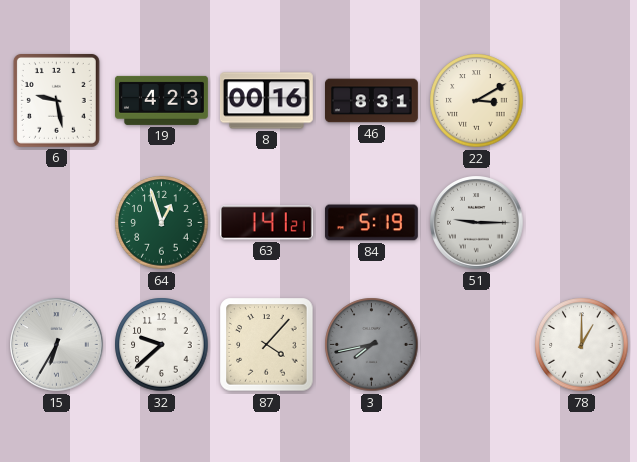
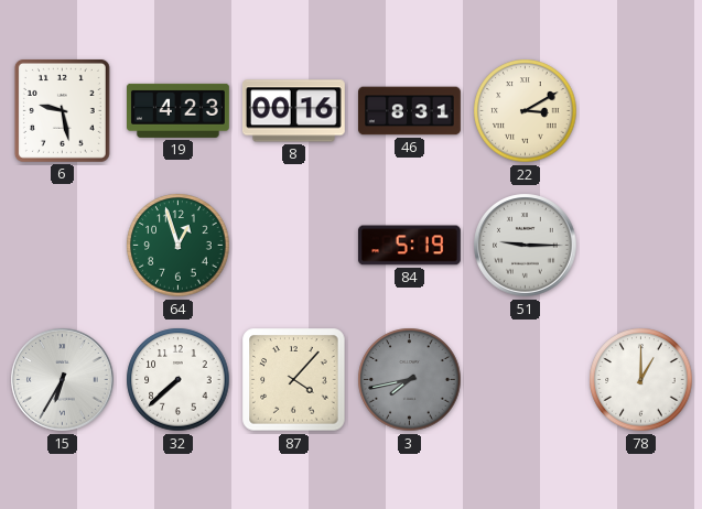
63: 1:41 -> none
32: 9:38 -> 7:38
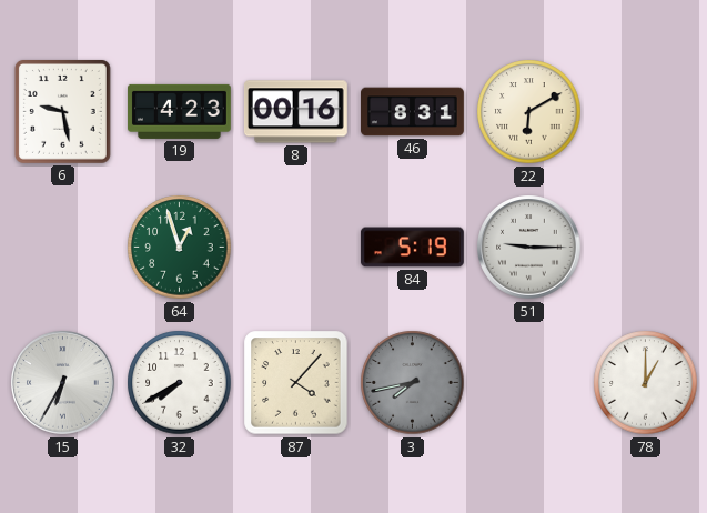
22: 3:10 -> 6:10
32: 7:38 -> 7:40
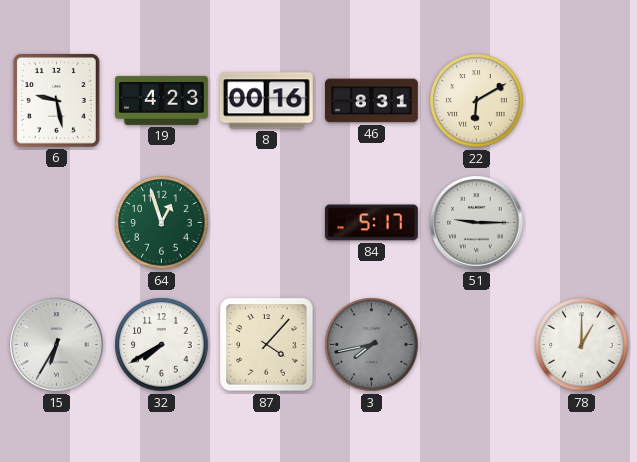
84: 5:19 -> 5:17
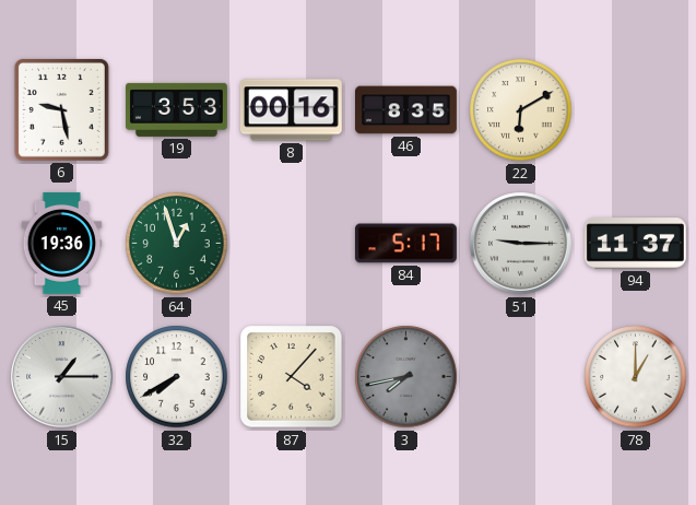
19: 4:23 -> 3:53
46: 8:31 -> 8:35
45: none -> 19:36
94: none -> 11:37
15: 6:35 -> 1:15
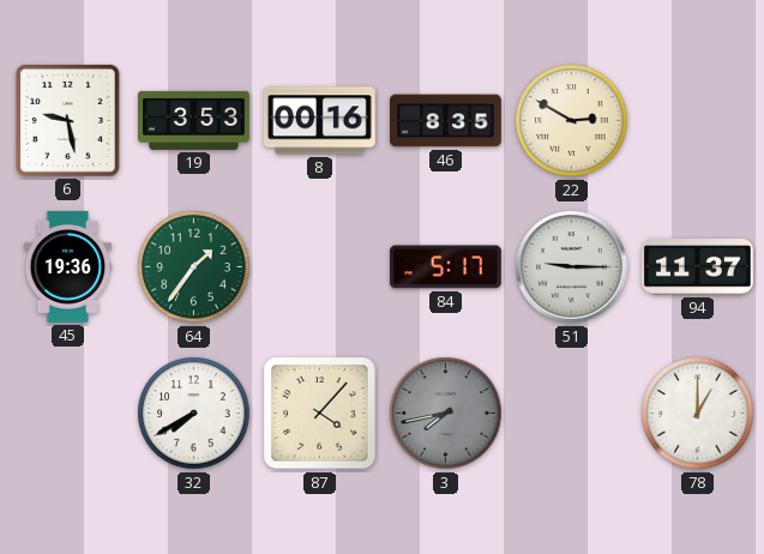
22: 6:10 -> 2:50
64: 12:57 -> 1:36
15: 1:15 -> none
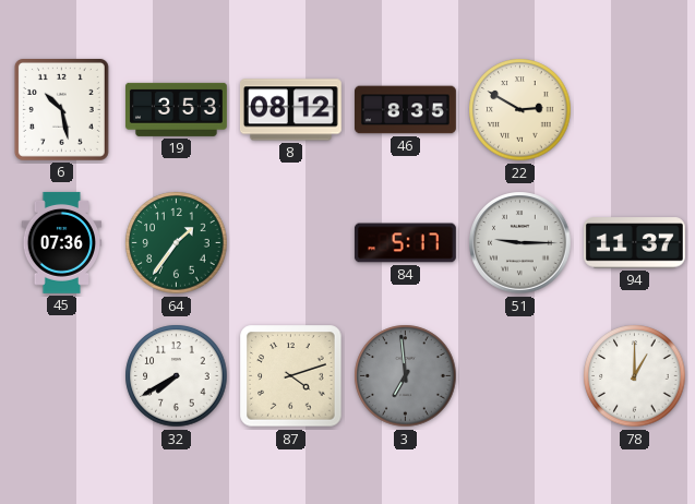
6: 9:28 -> 10:28
8: 00:16 -> 08:12
45: 19:36 -> 07:36
87: 4:07 -> 4:12
3: 7:43 -> 6:59
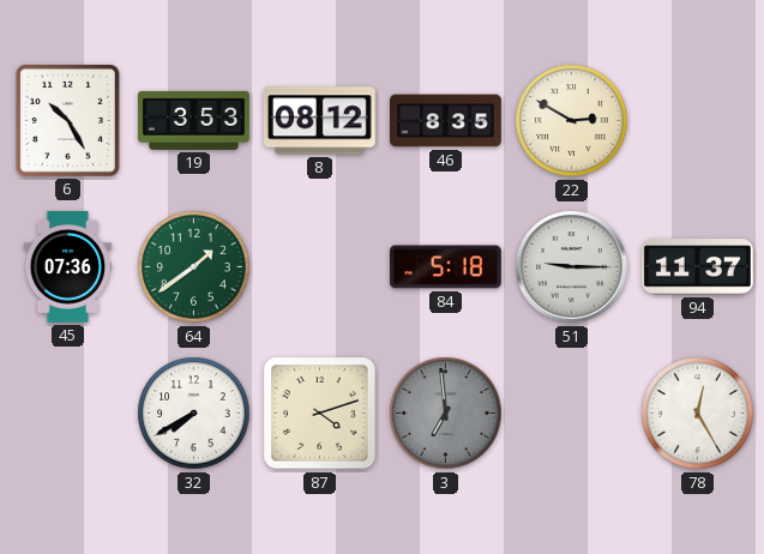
6: 10:28 -> 10:25
64: 1:36 -> 1:39
84: 5:17 -> 5:18
78: 1:00 -> 12:25
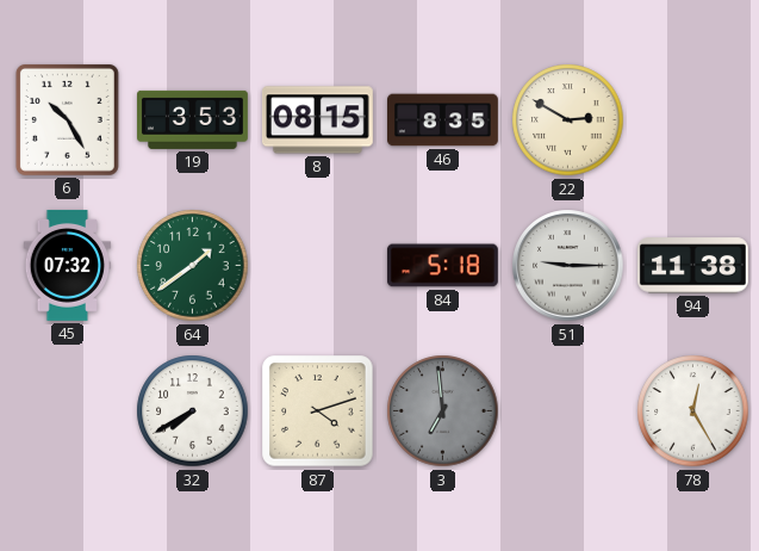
8: 08:12 -> 08:15
45: 07:36 -> 07:32
94: 11:37 -> 11:38
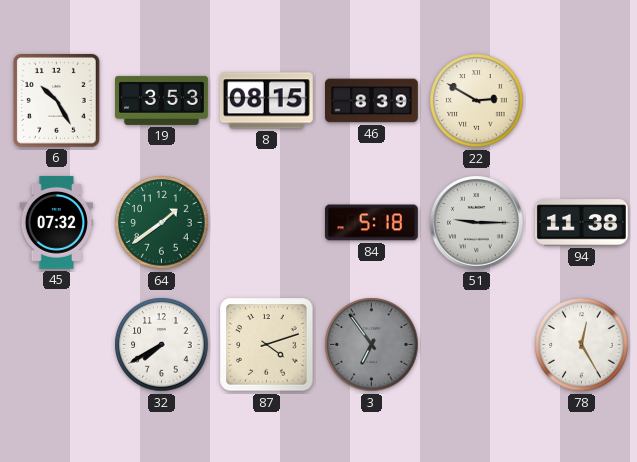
46: 8:35 -> 8:39
3: 6:59 -> 6:54
